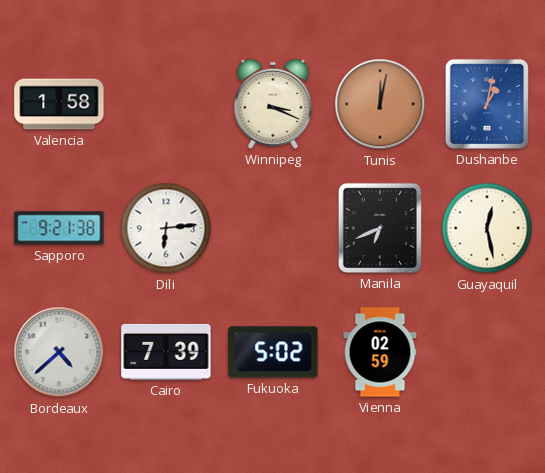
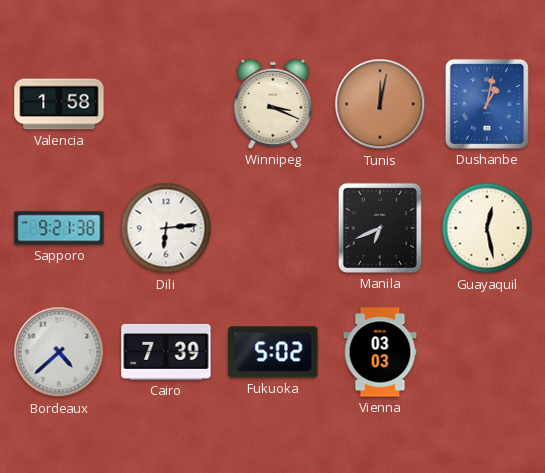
Vienna: 02:59 -> 03:03
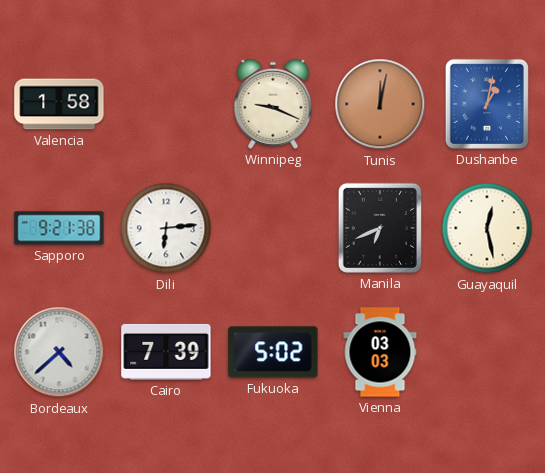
Winnipeg: 3:19 -> 9:19
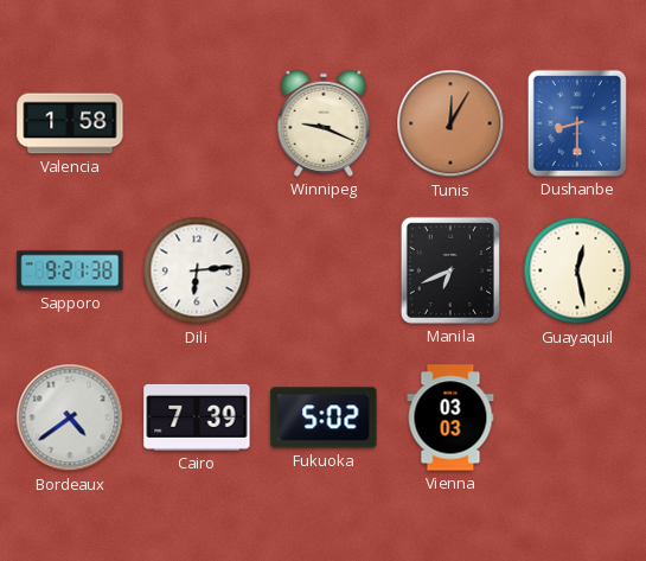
Tunis: 12:02 -> 12:05
Dushanbe: 1:02 -> 8:30
Bordeaux: 4:38 -> 4:39
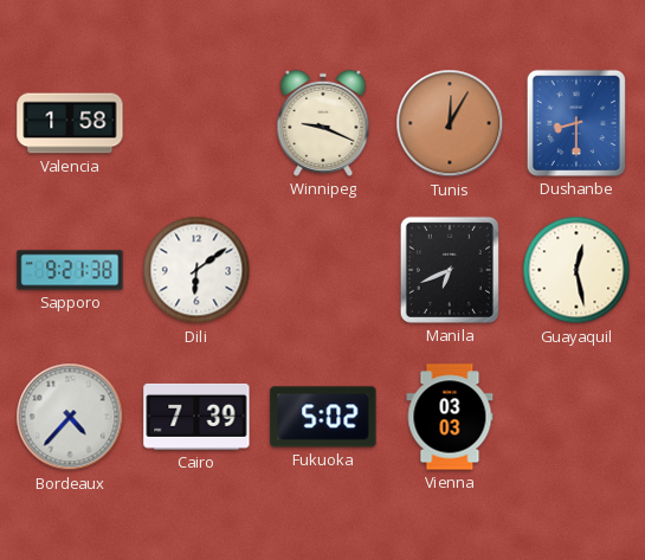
Dili: 6:14 -> 6:09
Bordeaux: 4:39 -> 4:37
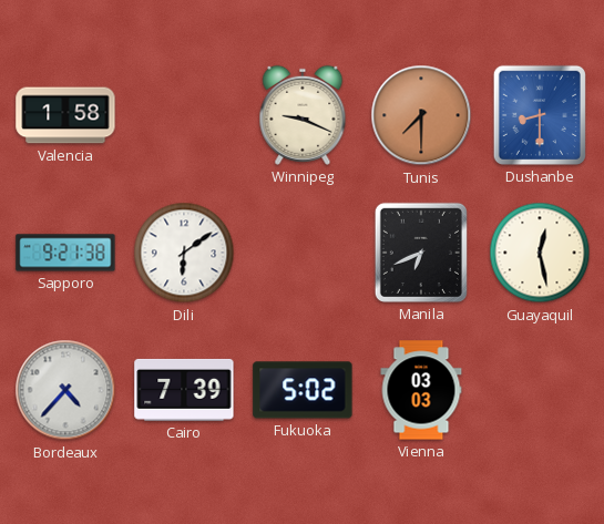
Tunis: 12:05 -> 7:30
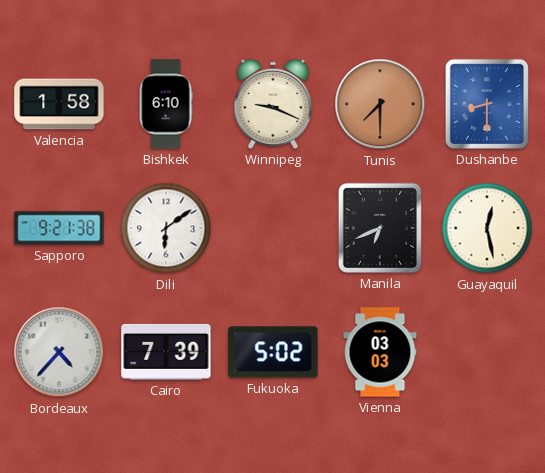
Bishkek: none -> 6:10
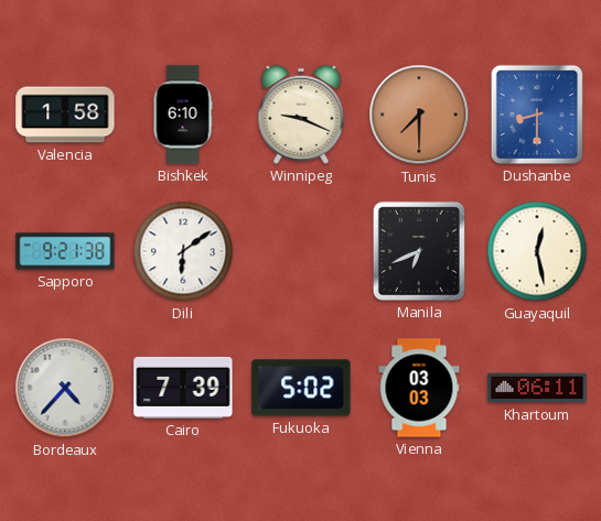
Khartoum: none -> 06:11
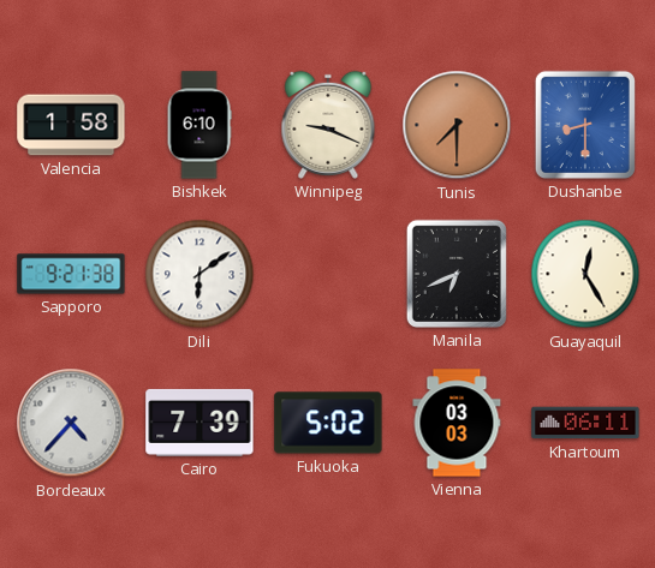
Guayaquil: 12:28 -> 12:25
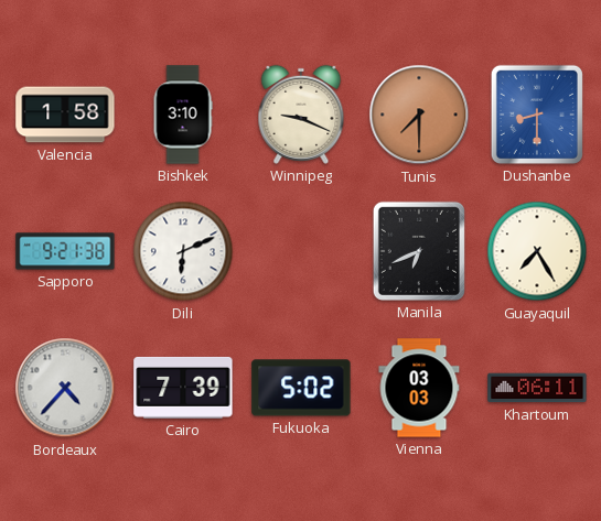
Bishkek: 6:10 -> 3:10
Dili: 6:09 -> 6:11
Guayaquil: 12:25 -> 7:25
